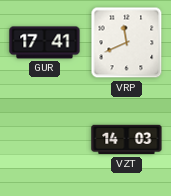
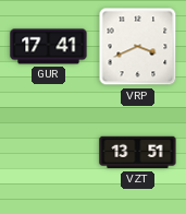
VRP: 11:41 -> 3:41
VZT: 14:03 -> 13:51
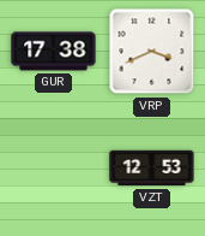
GUR: 17:41 -> 17:38
VZT: 13:51 -> 12:53
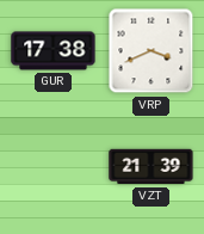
VZT: 12:53 -> 21:39
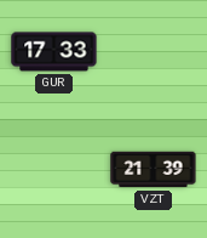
GUR: 17:38 -> 17:33
VRP: 3:41 -> none
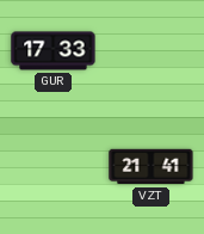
VZT: 21:39 -> 21:41
